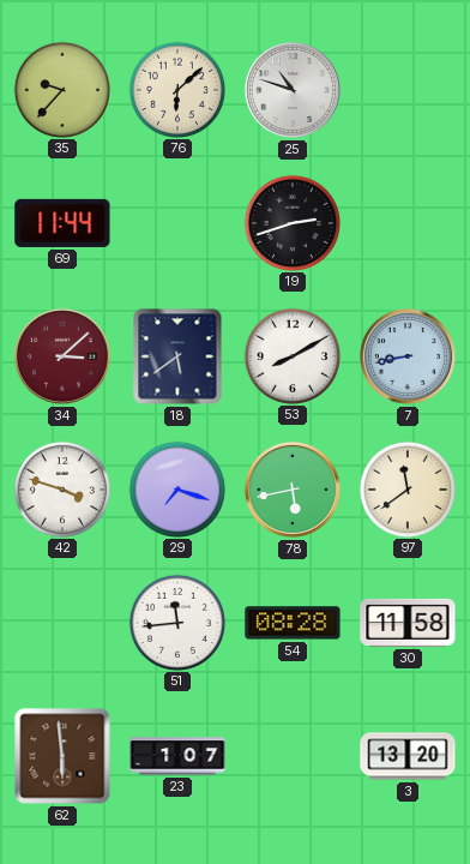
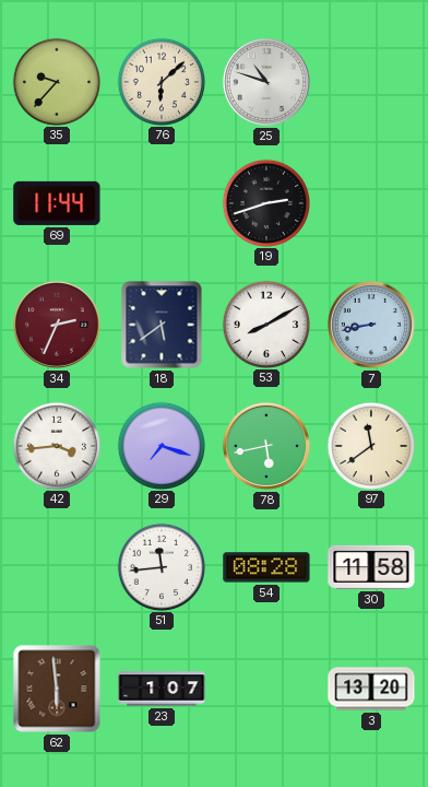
34: 3:08 -> 2:34
42: 3:48 -> 3:44
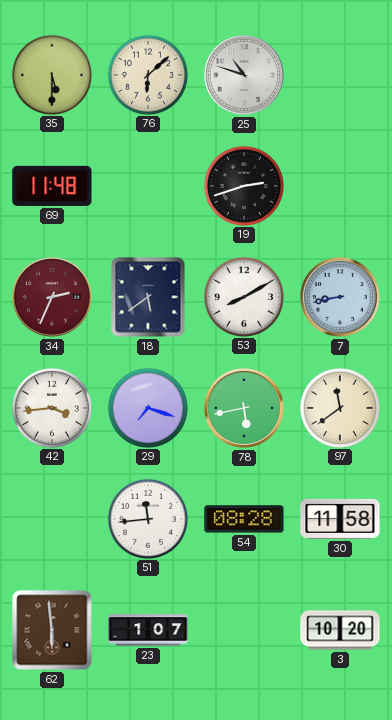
35: 9:37 -> 5:30
69: 11:44 -> 11:48
3: 13:20 -> 10:20
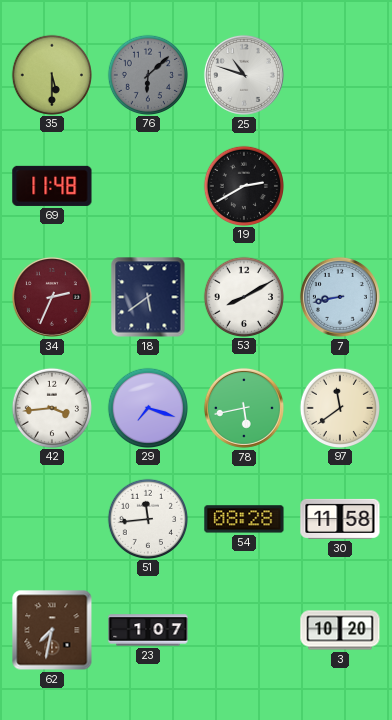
76 dial: cream -> grey
19: 2:42 -> 2:40
62: 5:59 -> 7:32
